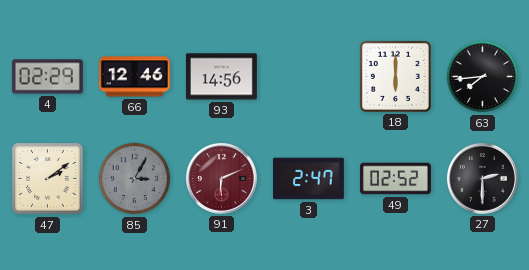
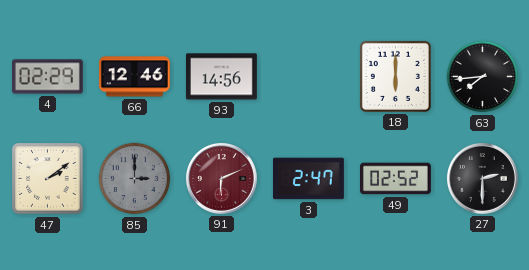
85: 3:05 -> 3:00
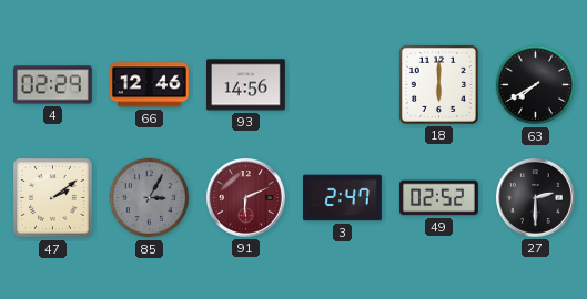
63: 7:44 -> 7:40
85: 3:00 -> 3:05
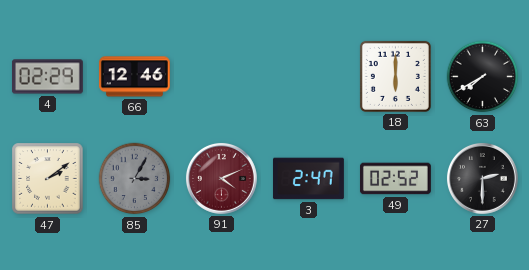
93: 14:56 -> none
91: 6:11 -> 4:11
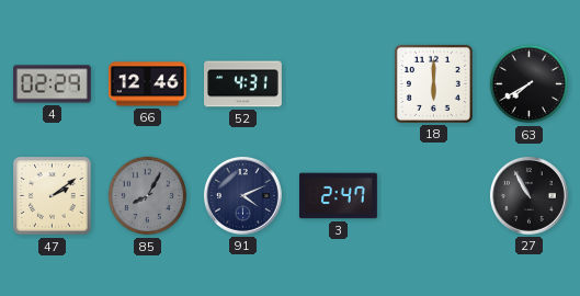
52: none -> 4:31
85: 3:05 -> 8:05
91 dial: burgundy -> navy
49: 02:52 -> none
27: 2:30 -> 10:55
